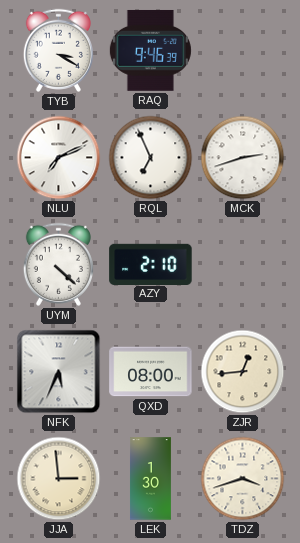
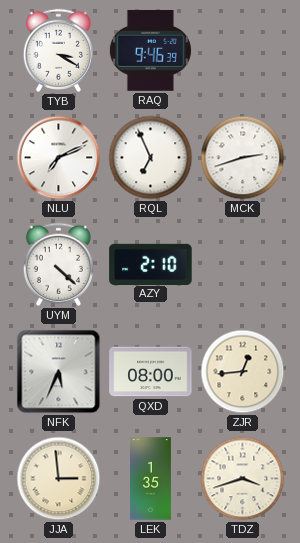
LEK: 1:30 -> 1:35
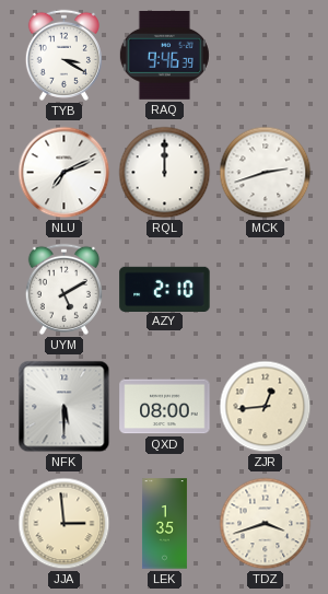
RQL: 6:56 -> 12:00
UYM: 4:22 -> 5:10
NFK: 5:34 -> 5:30
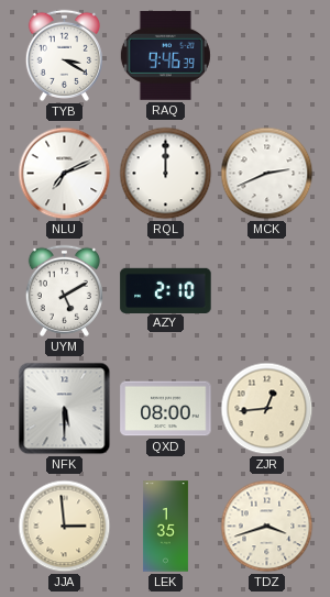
MCK: 2:42 -> 2:41
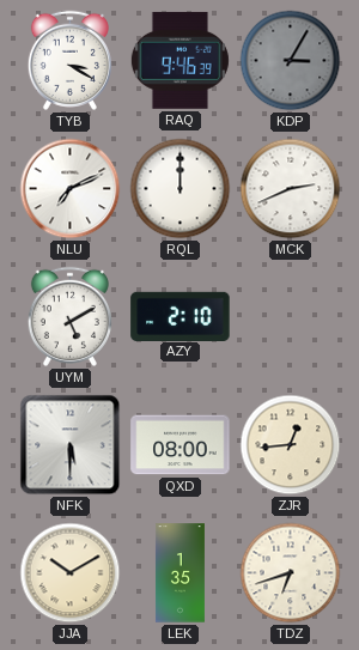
KDP: none -> 3:05
JJA: 2:59 -> 10:10
TDZ: 3:42 -> 6:42
